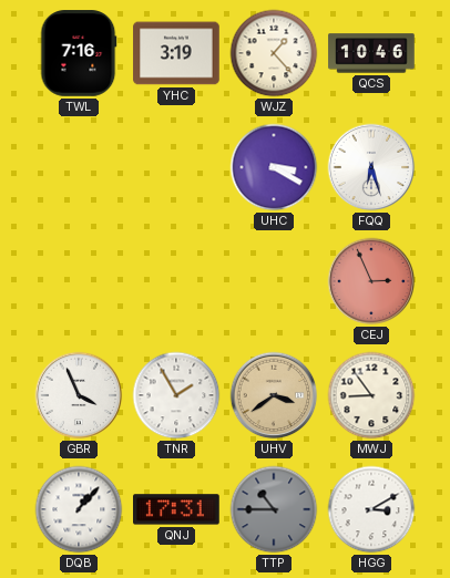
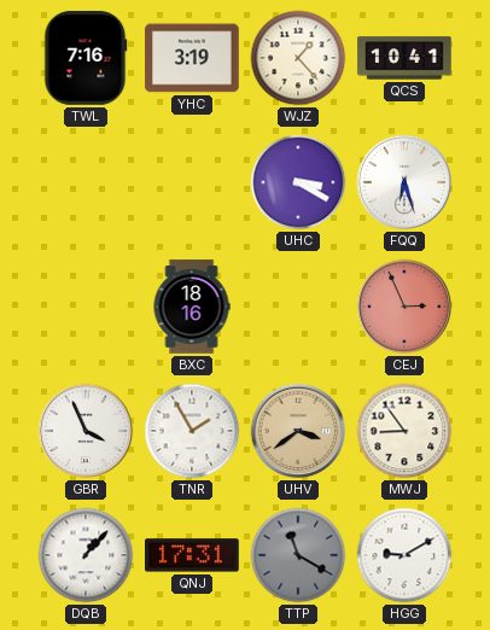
QCS: 10:46 -> 10:41
BXC: none -> 18:16
TTP: 10:45 -> 11:20
HGG: 3:10 -> 9:10
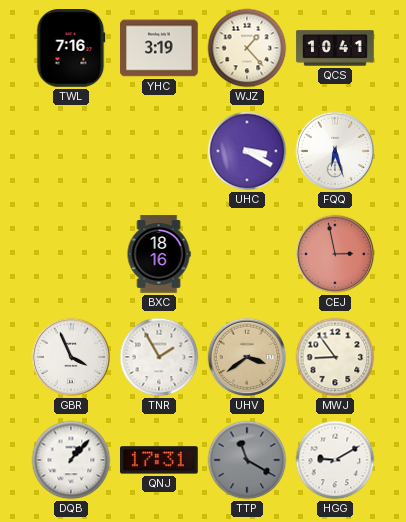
CEJ: 2:56 -> 2:58
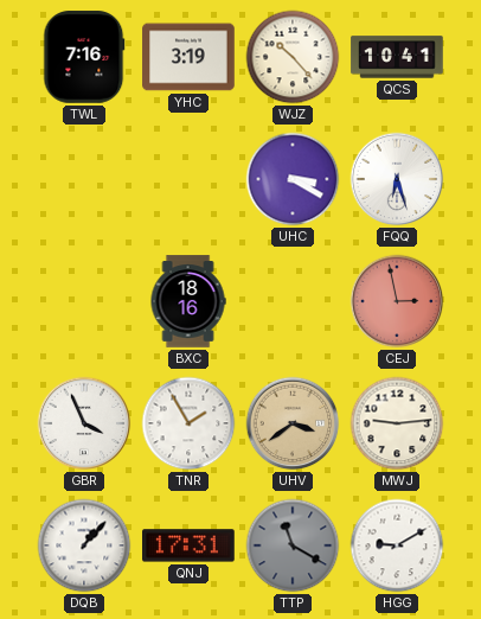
WJZ: 1:23 -> 10:23
MWJ: 8:54 -> 9:14
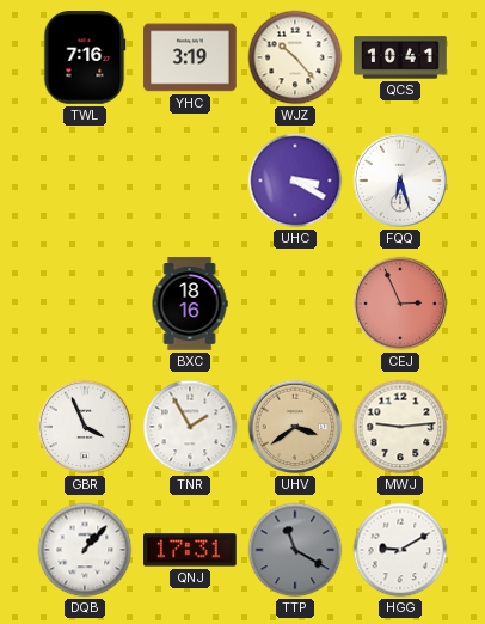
CEJ: 2:58 -> 2:56
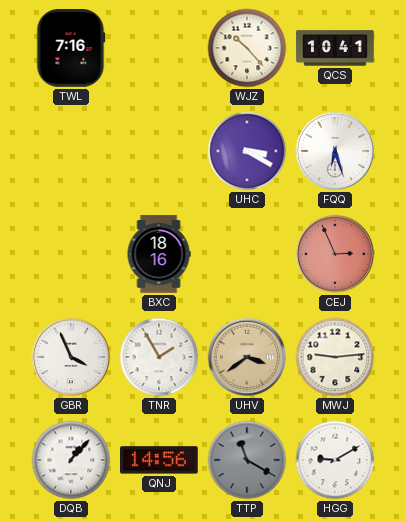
YHC: 3:19 -> none
QNJ: 17:31 -> 14:56
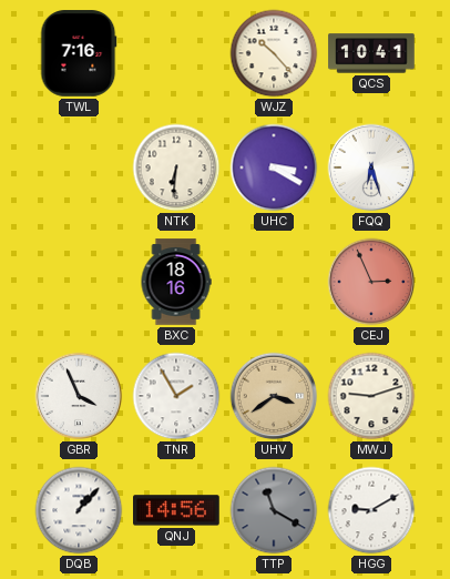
NTK: none -> 6:31
MWJ: 9:14 -> 9:12
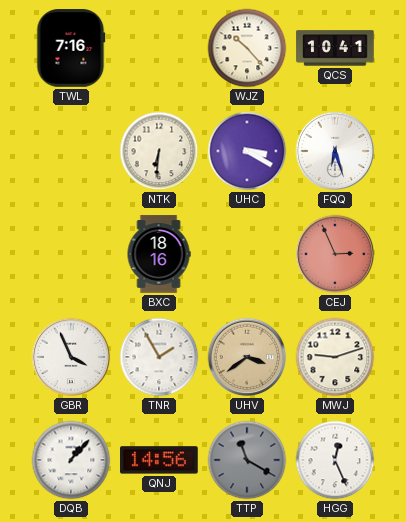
HGG: 9:10 -> 12:26
